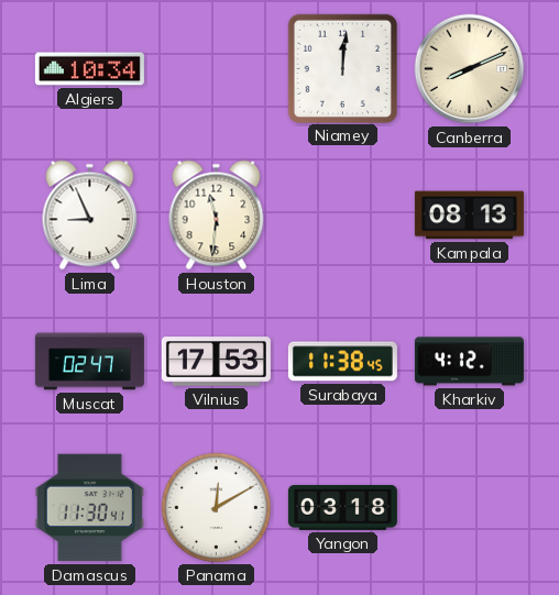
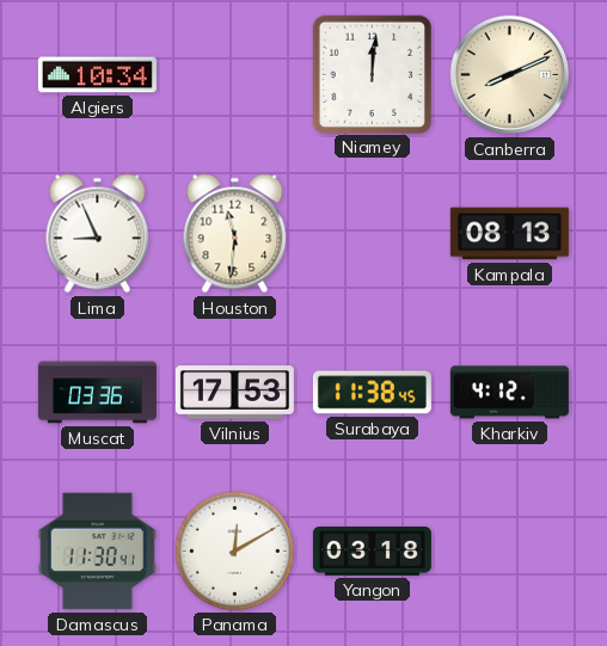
Muscat: 02:47 -> 03:36
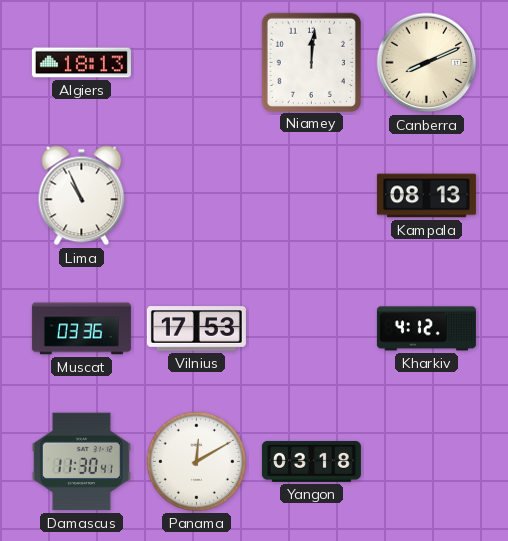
Algiers: 10:34 -> 18:13
Lima: 8:56 -> 10:56
Houston: 11:31 -> none
Surabaya: 11:38 -> none
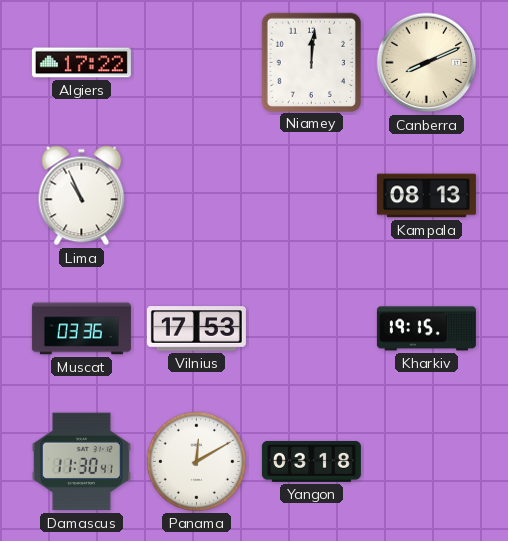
Algiers: 18:13 -> 17:22
Kharkiv: 4:12 -> 19:15
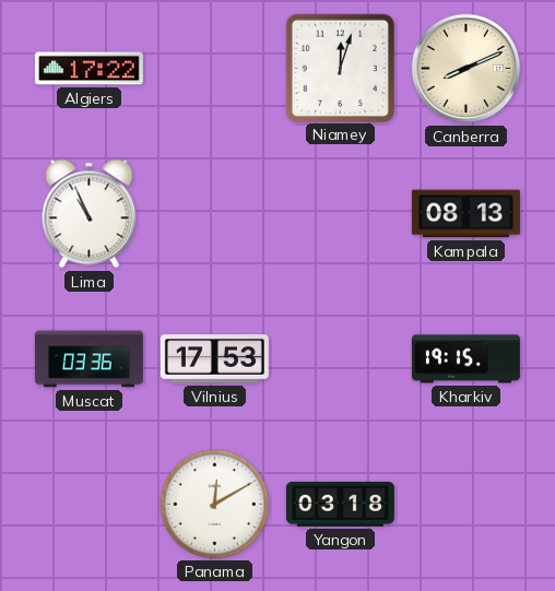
Niamey: 12:01 -> 12:03
Damascus: 11:30 -> none
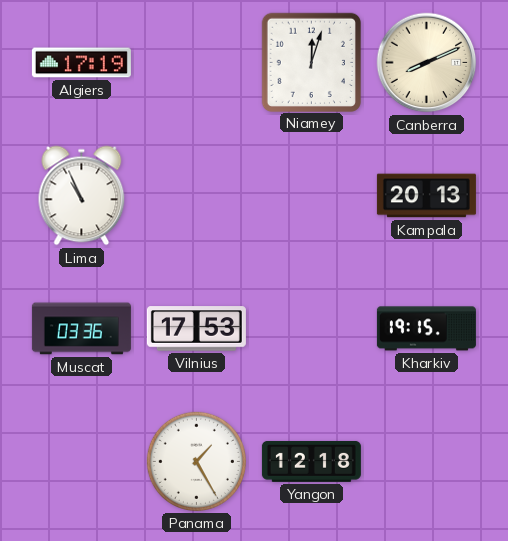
Algiers: 17:22 -> 17:19
Kampala: 08:13 -> 20:13
Panama: 12:10 -> 1:25
Yangon: 03:18 -> 12:18
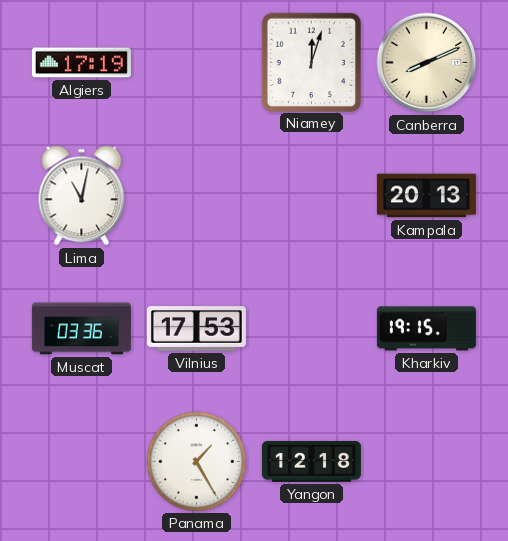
Lima: 10:56 -> 11:02
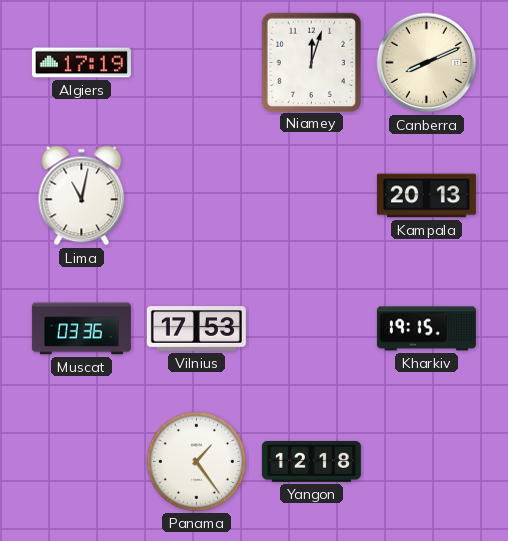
Panama: 1:25 -> 1:24
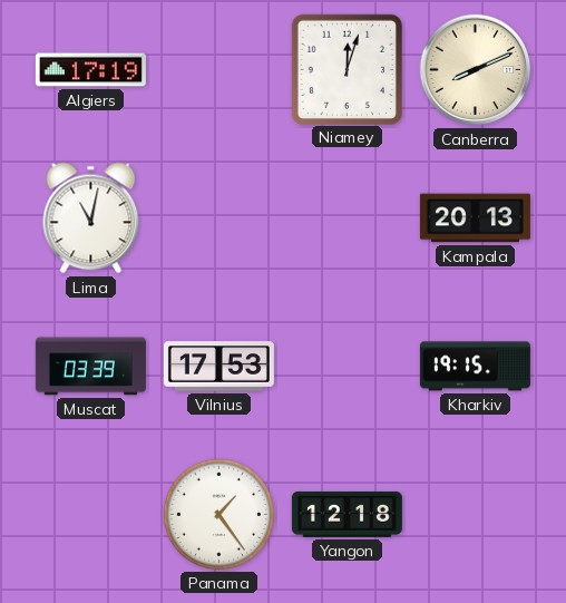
Muscat: 03:36 -> 03:39
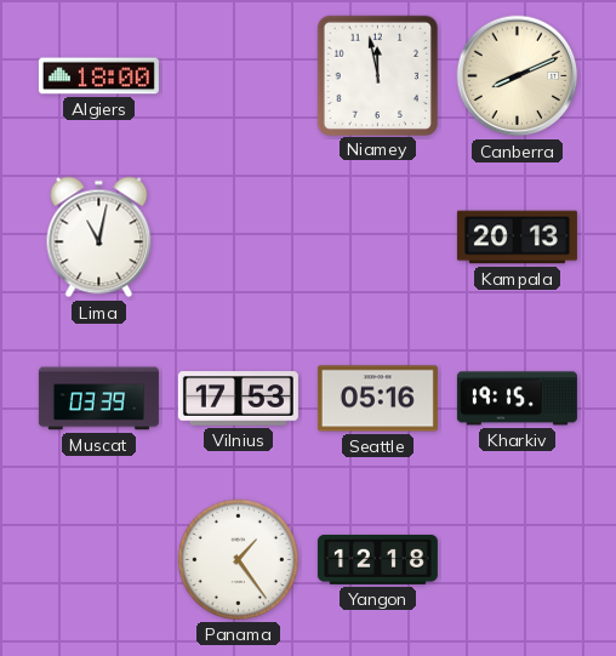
Algiers: 17:19 -> 18:00
Niamey: 12:03 -> 11:58
Seattle: none -> 05:16
